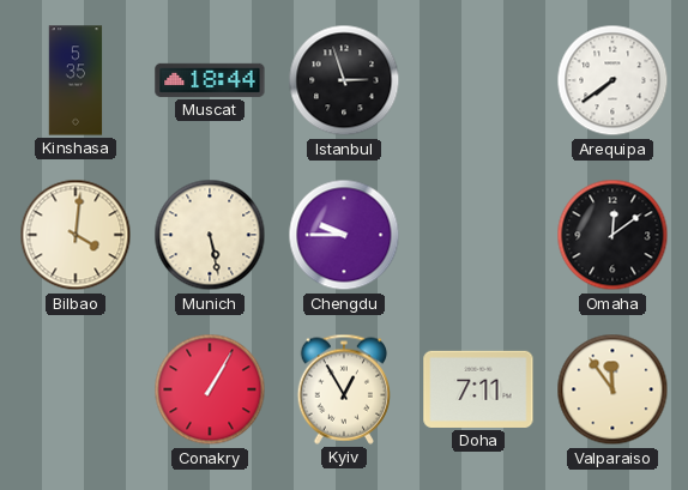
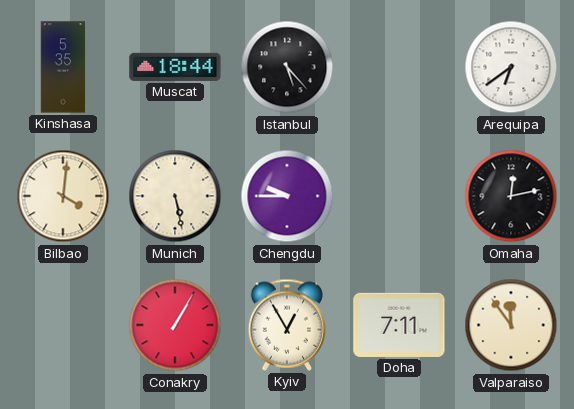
Istanbul: 2:57 -> 5:23
Arequipa: 7:39 -> 6:39
Omaha: 12:09 -> 12:13
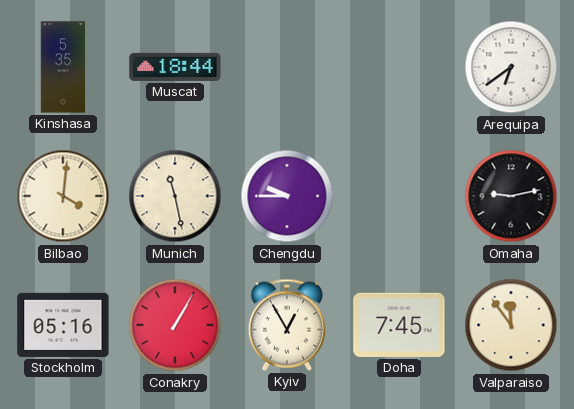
Istanbul: 5:23 -> none
Munich: 5:28 -> 11:28
Omaha: 12:13 -> 9:13
Stockholm: none -> 05:16
Doha: 7:11 -> 7:45
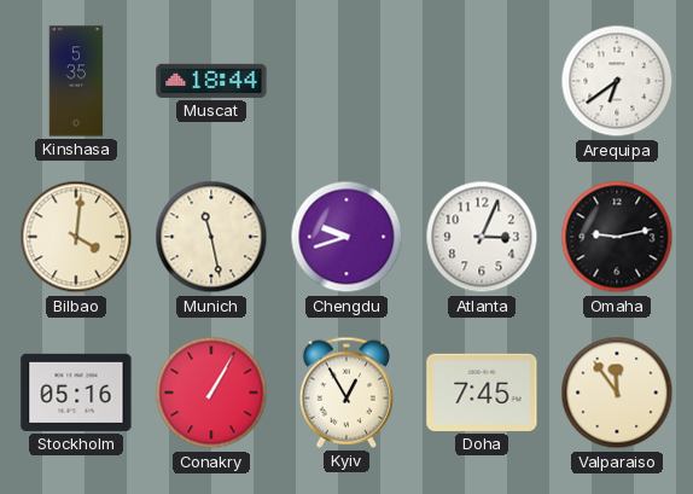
Chengdu: 9:45 -> 9:42
Atlanta: none -> 3:04
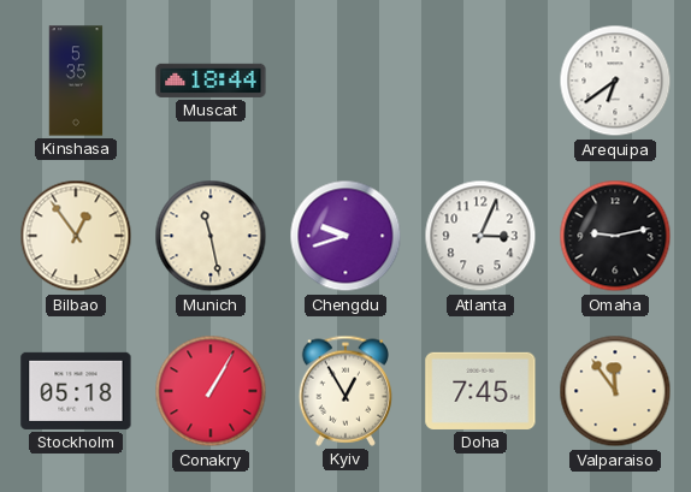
Bilbao: 4:01 -> 12:54
Stockholm: 05:16 -> 05:18
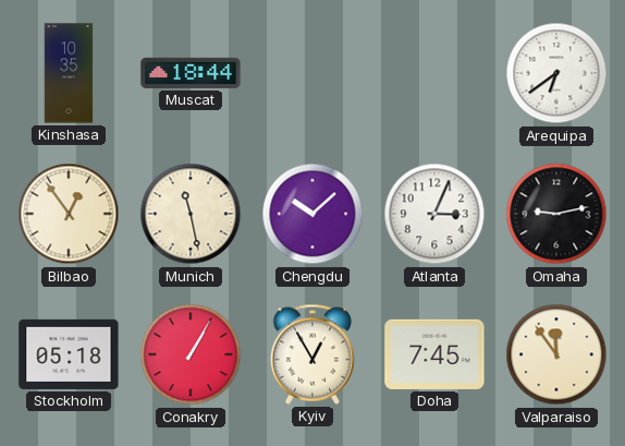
Kinshasa: 5:35 -> 10:35
Chengdu: 9:42 -> 10:08
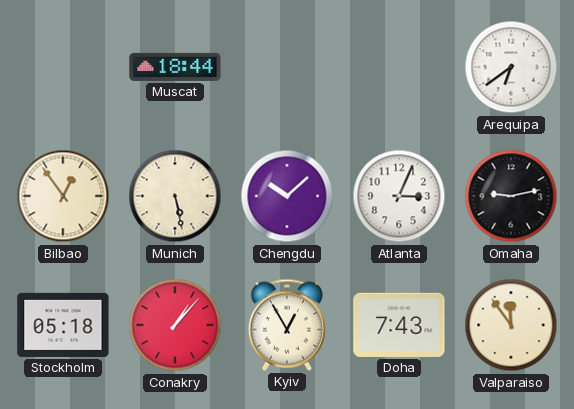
Kinshasa: 10:35 -> none
Munich: 11:28 -> 5:28
Conakry: 1:05 -> 1:07
Doha: 7:45 -> 7:43
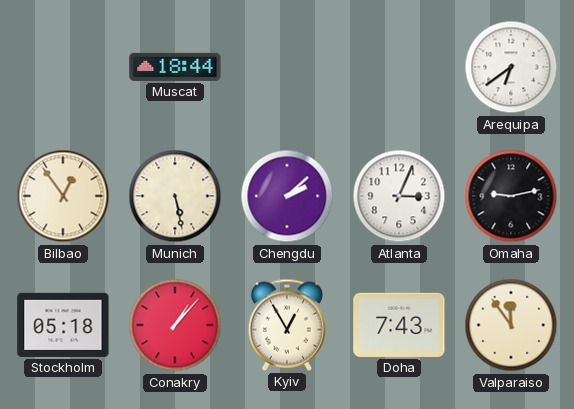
Chengdu: 10:08 -> 2:08
